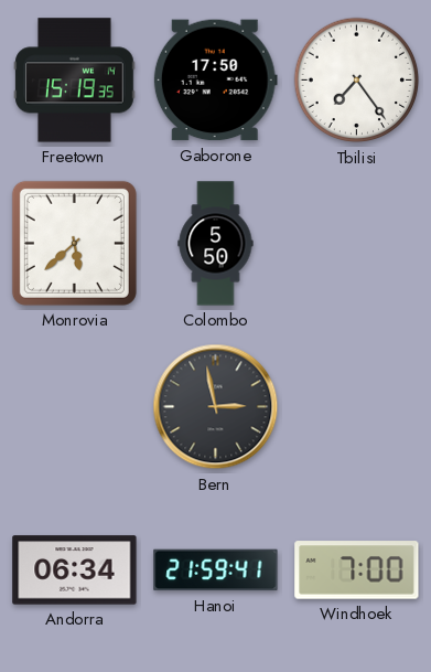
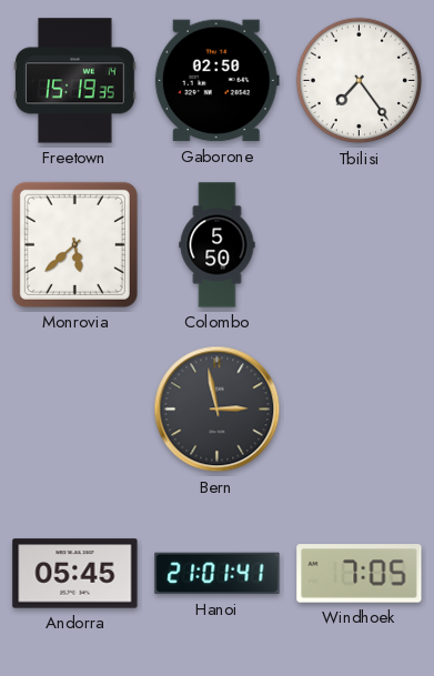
Gaborone: 17:50 -> 02:50
Andorra: 06:34 -> 05:45
Hanoi: 21:59 -> 21:01
Windhoek: 7:00 -> 7:05
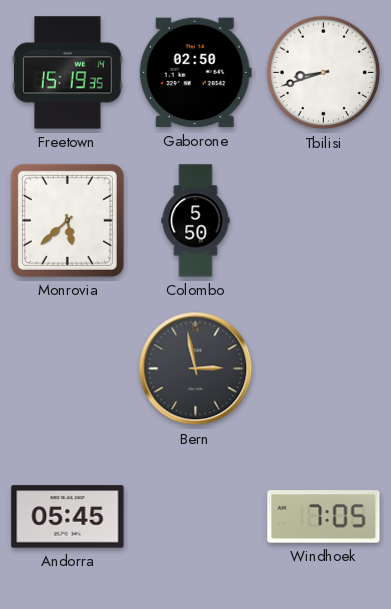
Tbilisi: 7:24 -> 8:42
Hanoi: 21:01 -> none
